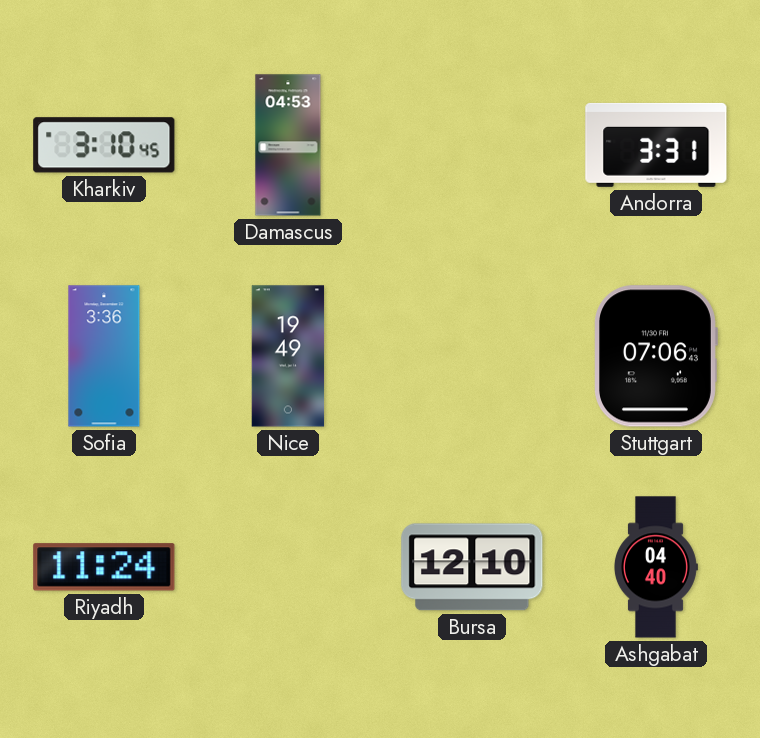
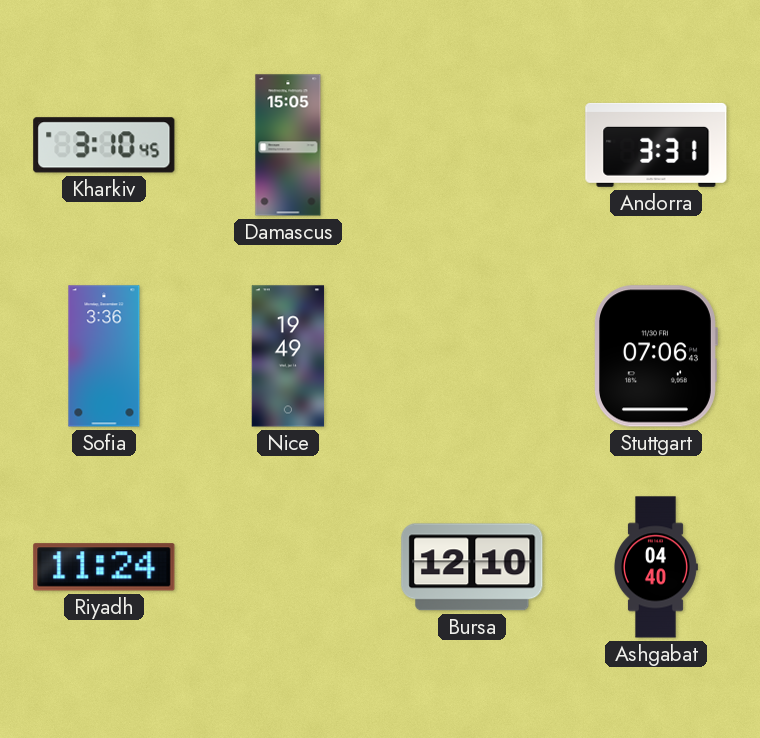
Damascus: 04:53 -> 15:05
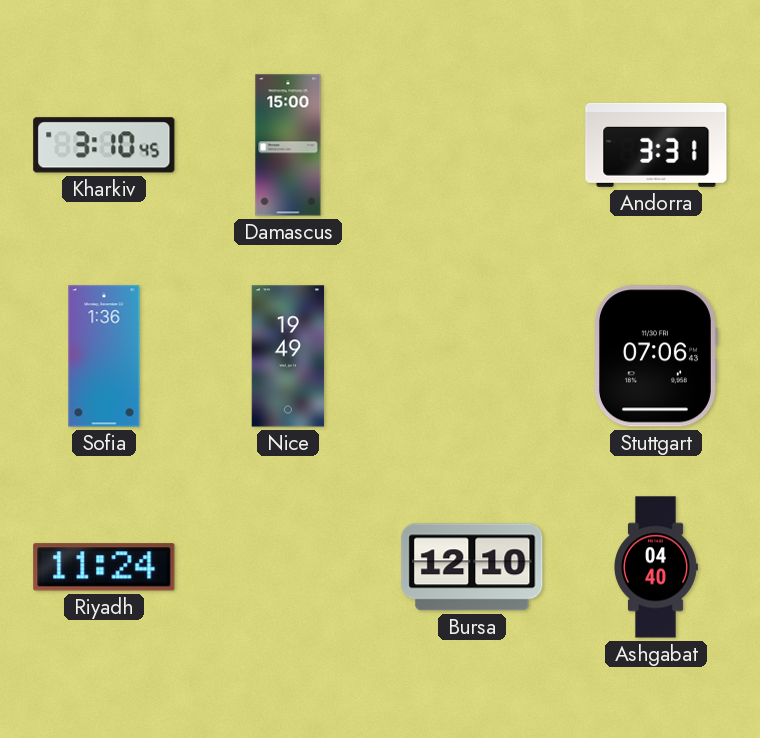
Damascus: 15:05 -> 15:00
Sofia: 3:36 -> 1:36
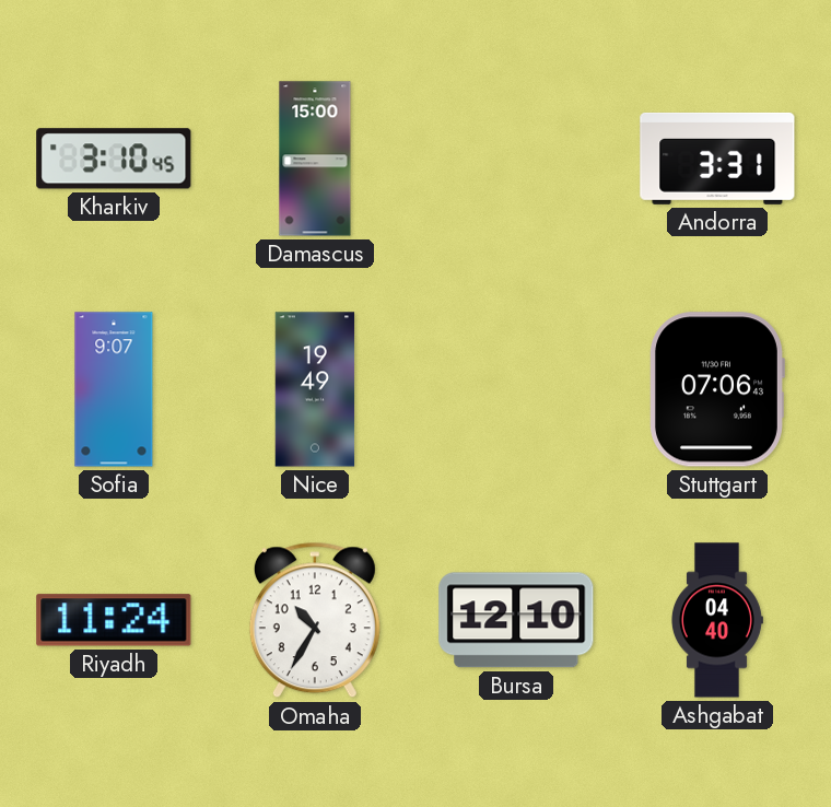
Sofia: 1:36 -> 9:07
Omaha: none -> 10:35
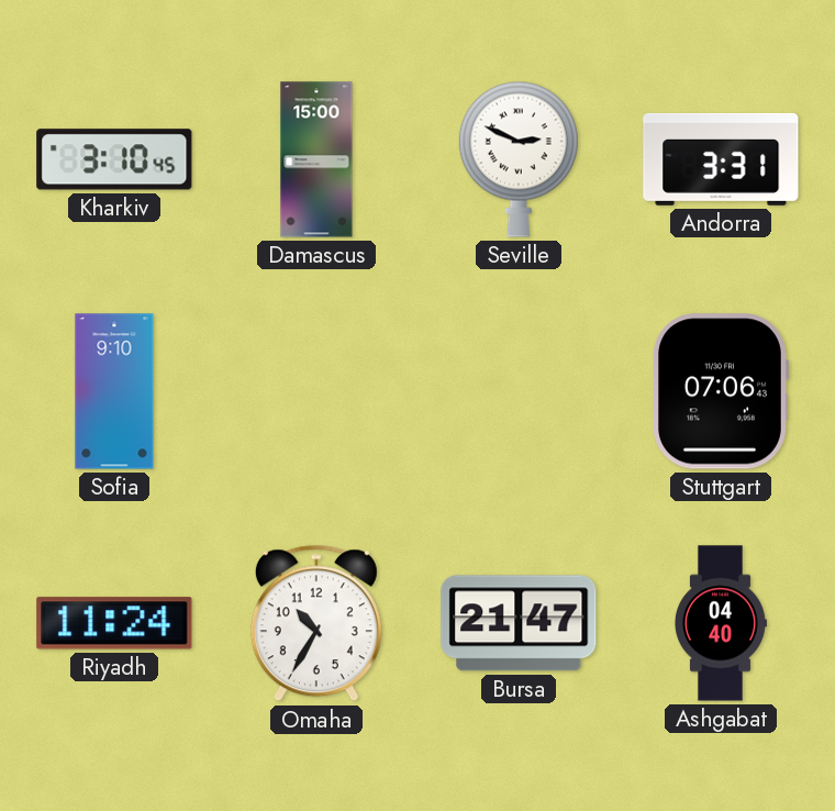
Seville: none -> 2:49
Sofia: 9:07 -> 9:10
Nice: 19:49 -> none
Bursa: 12:10 -> 21:47
